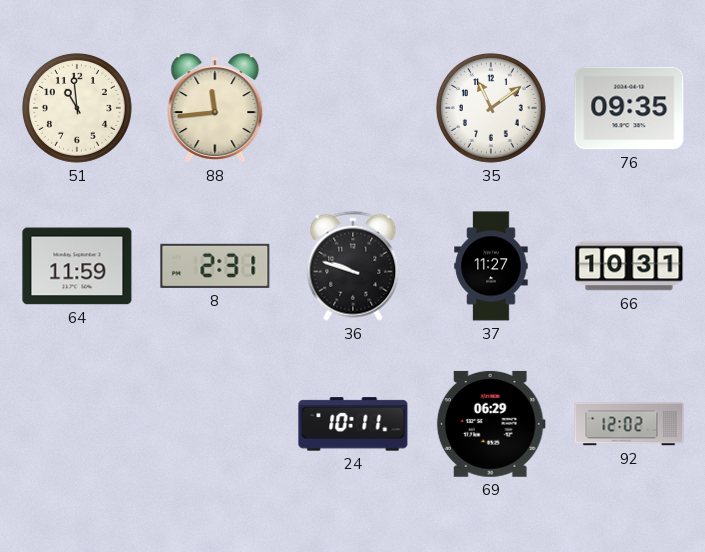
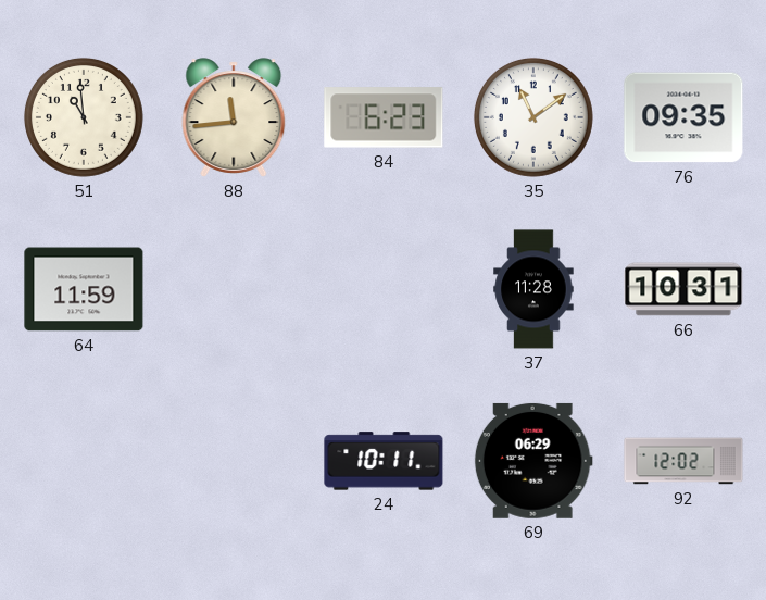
84: none -> 6:23
8: 2:31 -> none
36: 9:48 -> none
37: 11:27 -> 11:28
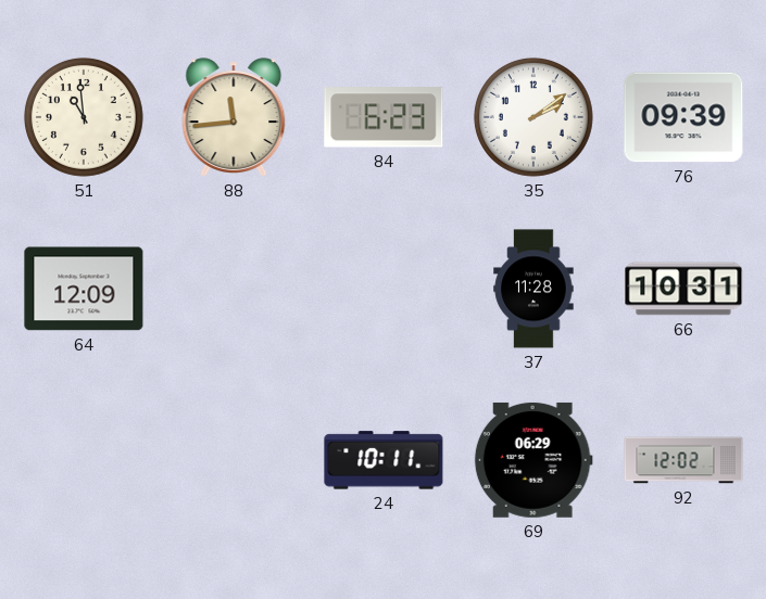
35: 11:09 -> 2:09
76: 09:35 -> 09:39
64: 11:59 -> 12:09
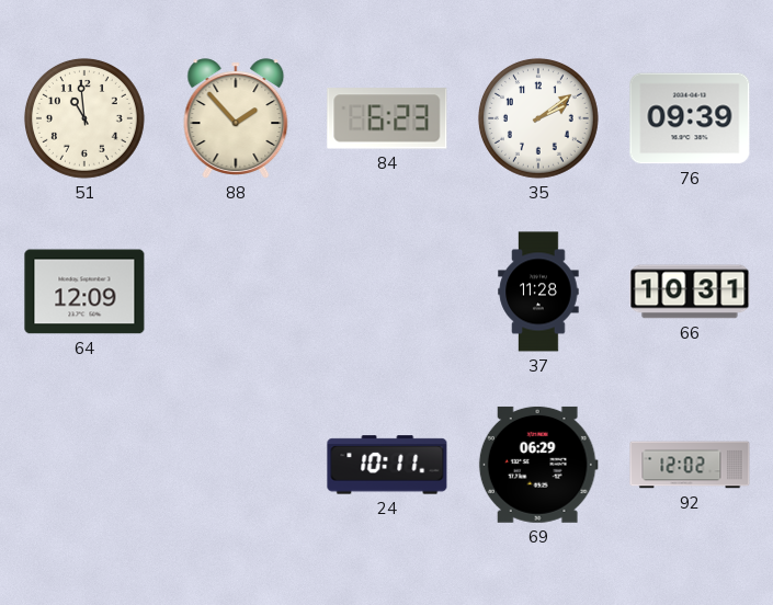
88: 11:44 -> 1:53
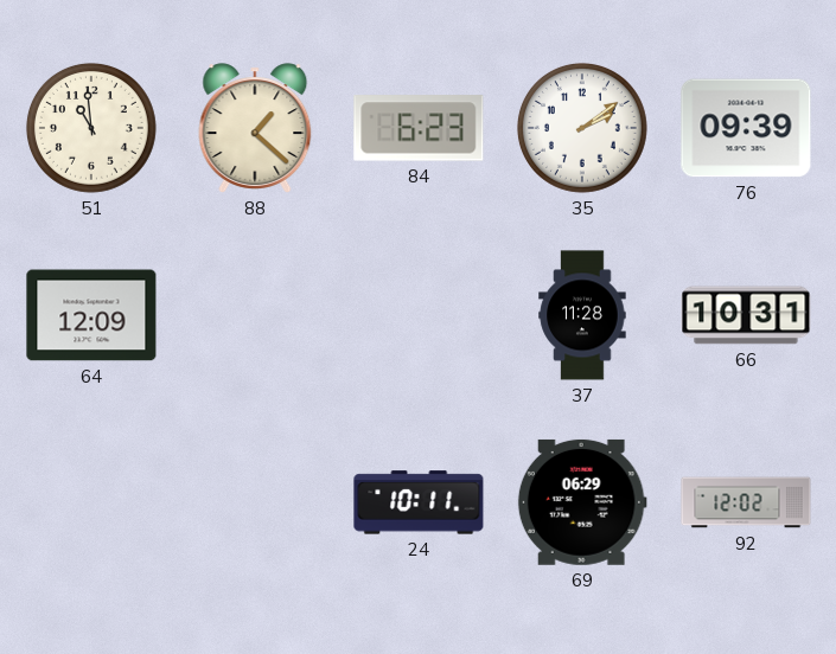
88: 1:53 -> 1:22
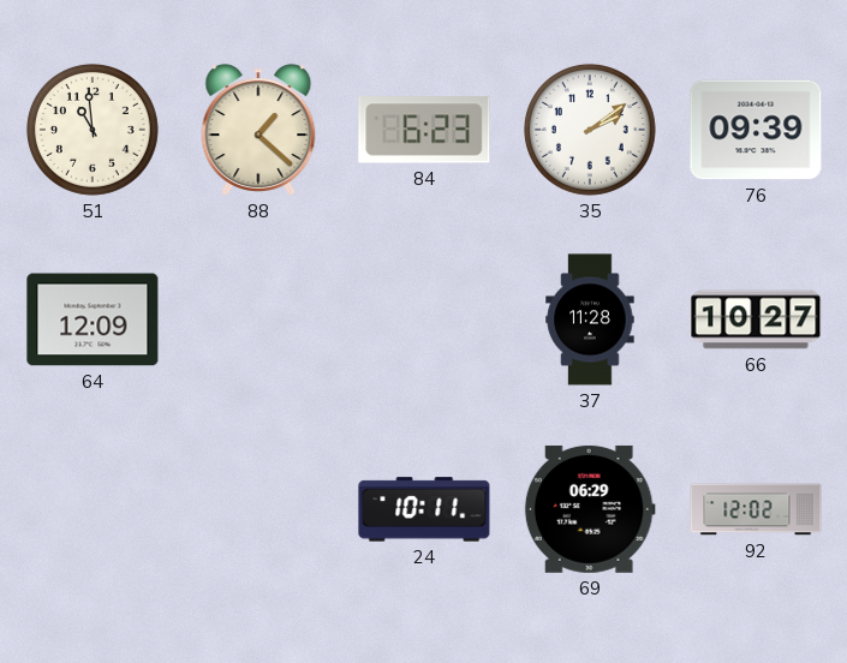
66: 10:31 -> 10:27
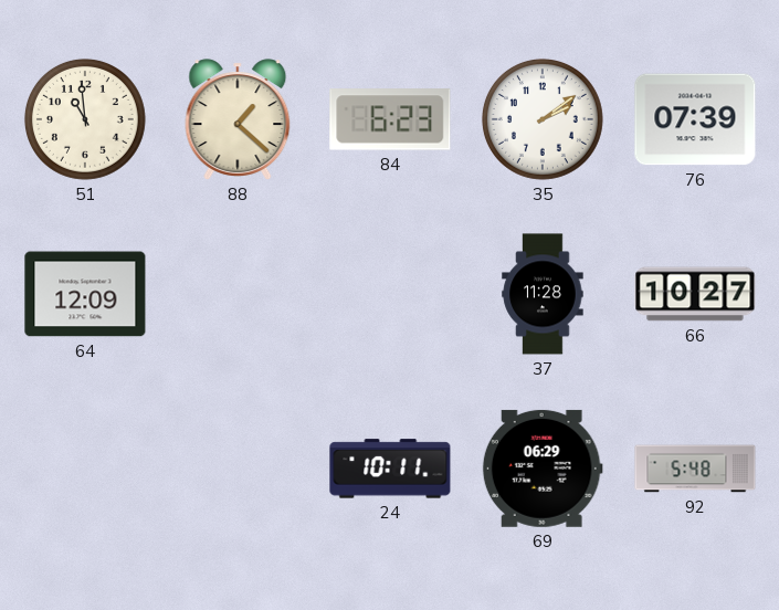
76: 09:39 -> 07:39
92: 12:02 -> 5:48
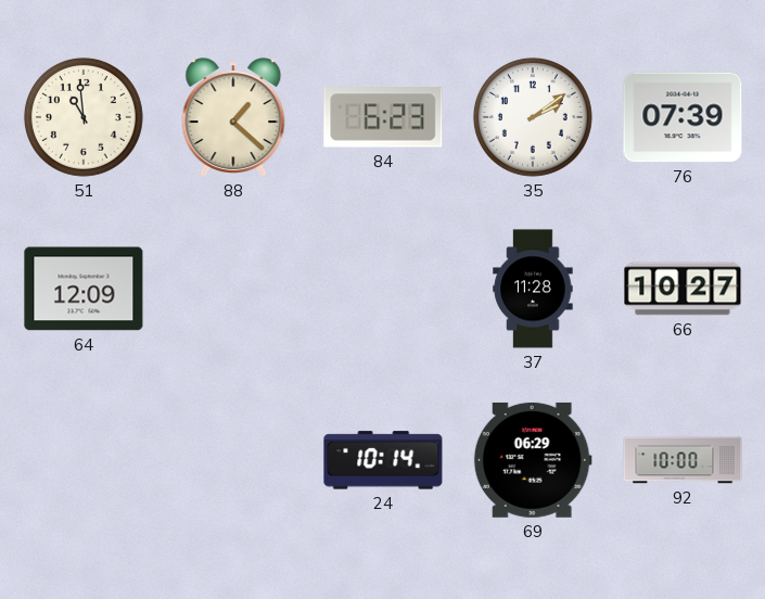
24: 10:11 -> 10:14
92: 5:48 -> 10:00
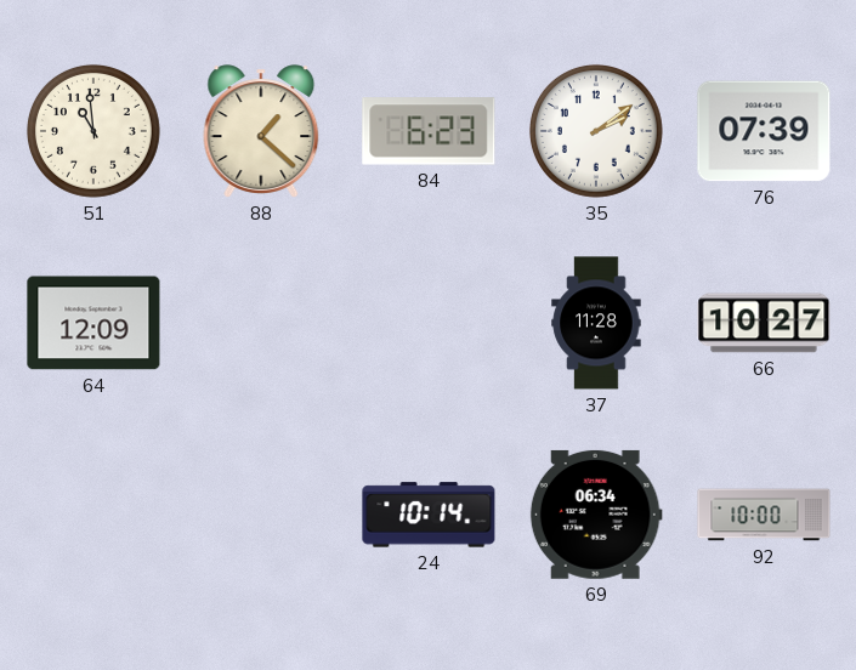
69: 06:29 -> 06:34
